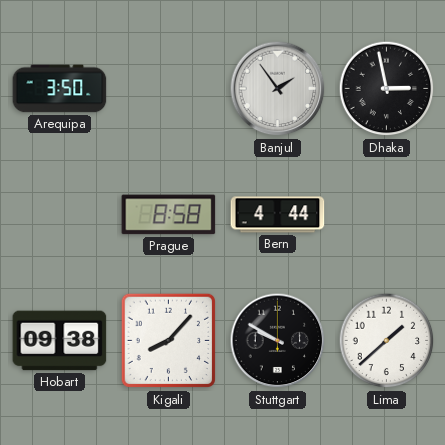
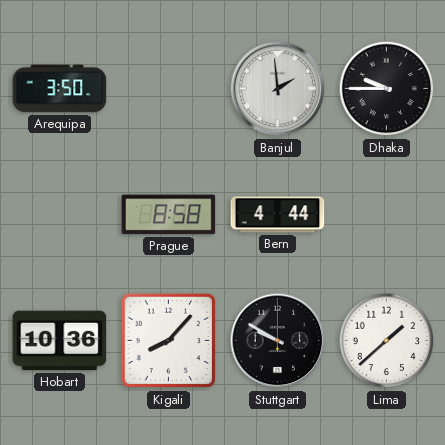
Banjul: 1:54 -> 1:59
Dhaka: 2:58 -> 9:45
Hobart: 09:38 -> 10:36
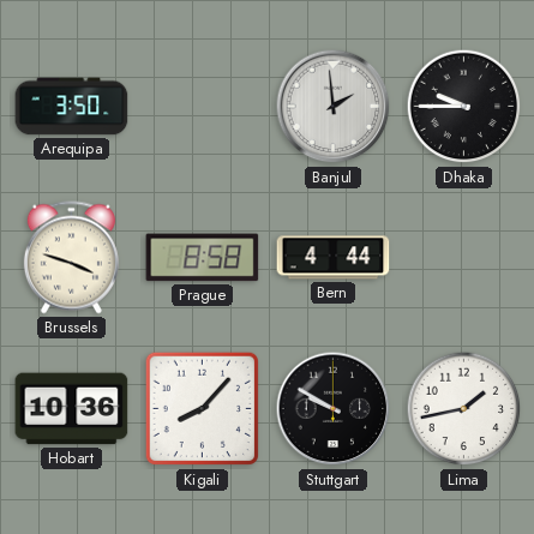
Brussels: none -> 3:48
Lima: 1:38 -> 1:43
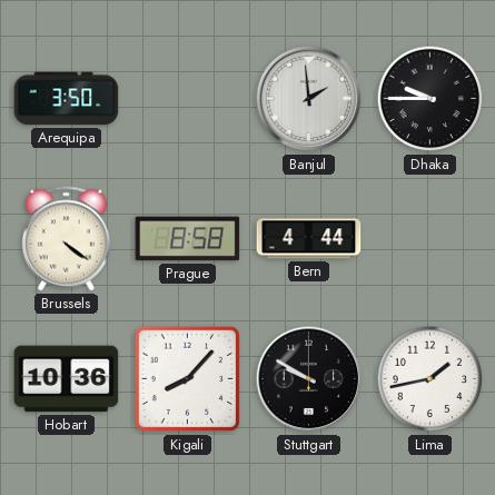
Brussels: 3:48 -> 4:21
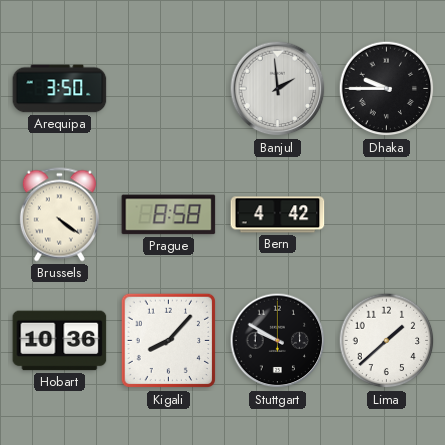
Bern: 4:44 -> 4:42
Lima: 1:43 -> 1:38
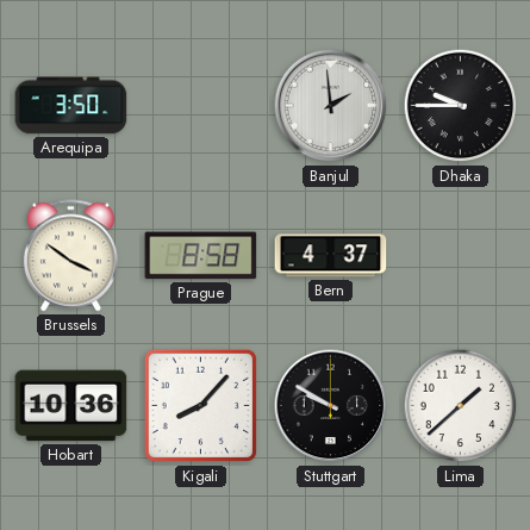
Brussels: 4:21 -> 3:51
Bern: 4:42 -> 4:37
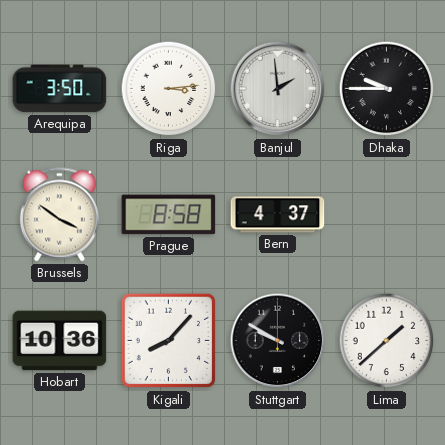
Riga: none -> 3:14
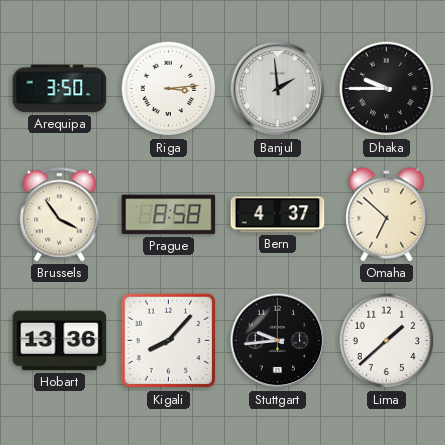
Brussels: 3:51 -> 3:54
Omaha: none -> 6:52
Hobart: 10:36 -> 13:36
Stuttgart: 9:50 -> 9:44
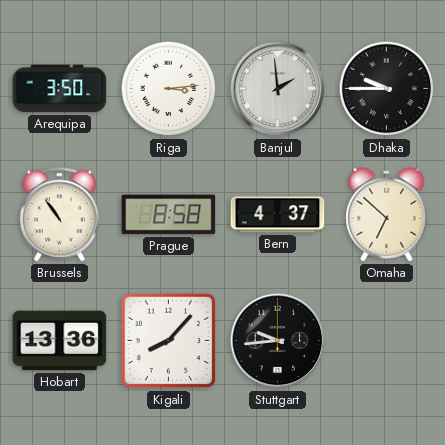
Brussels: 3:54 -> 10:54
Lima: 1:38 -> none
